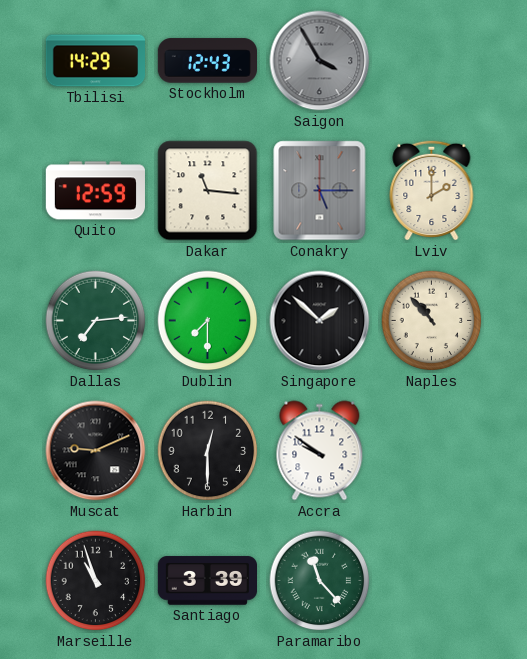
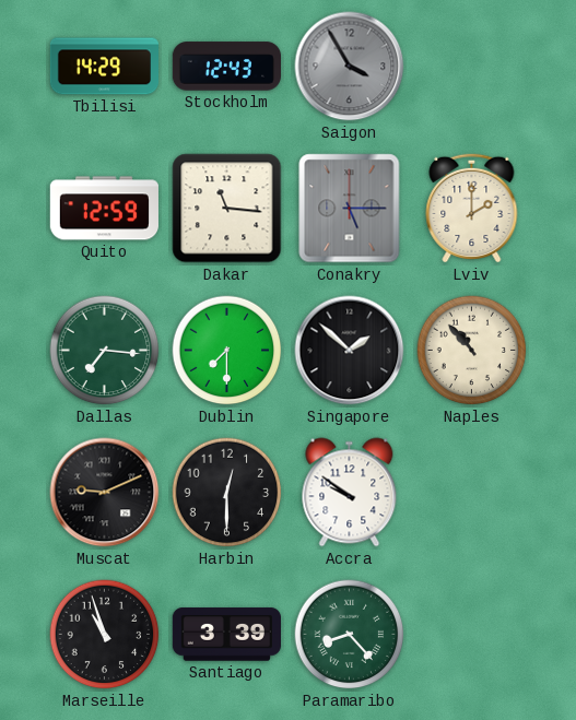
Dallas: 7:14 -> 7:16
Paramaribo: 11:23 -> 8:23
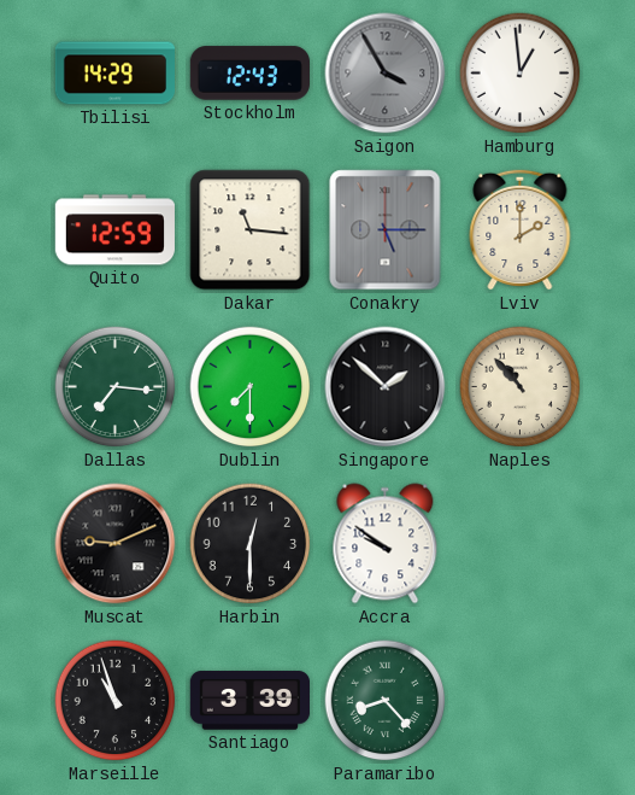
Hamburg: none -> 12:59
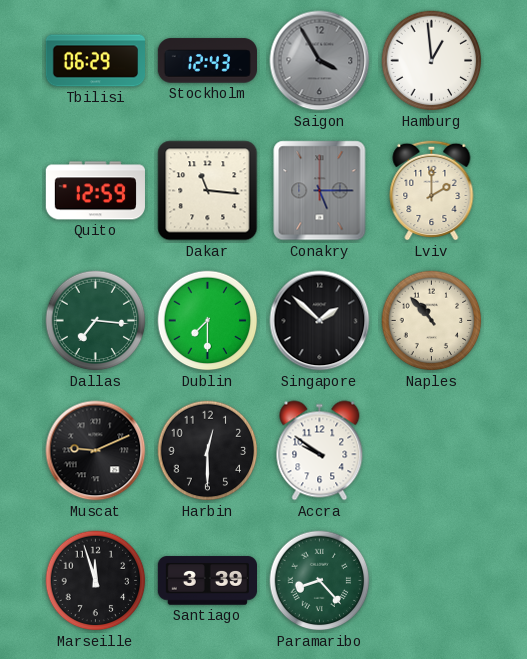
Tbilisi: 14:29 -> 06:29
Marseille: 10:57 -> 11:57
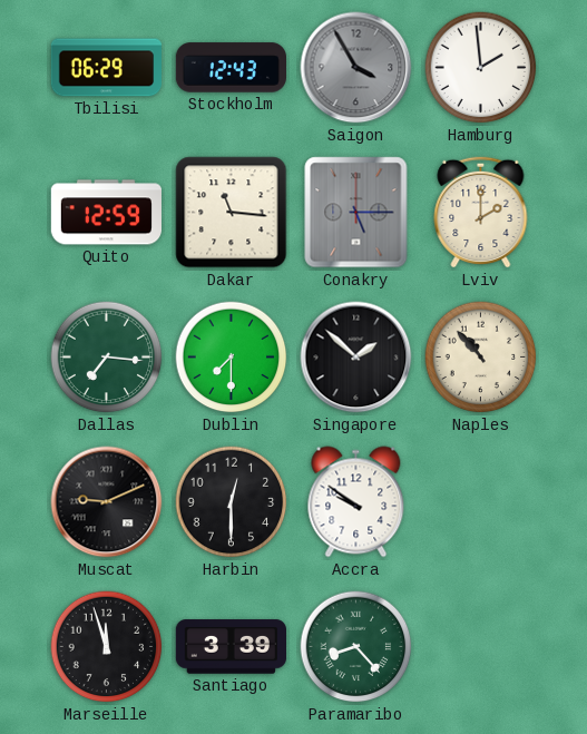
Hamburg: 12:59 -> 1:59
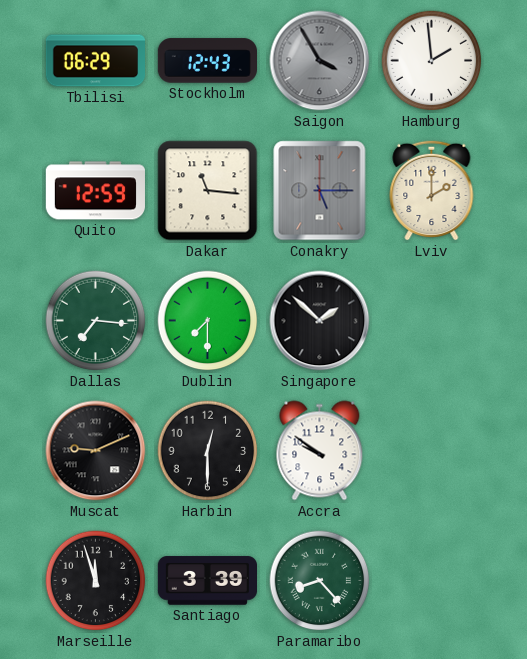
Naples: 10:53 -> none
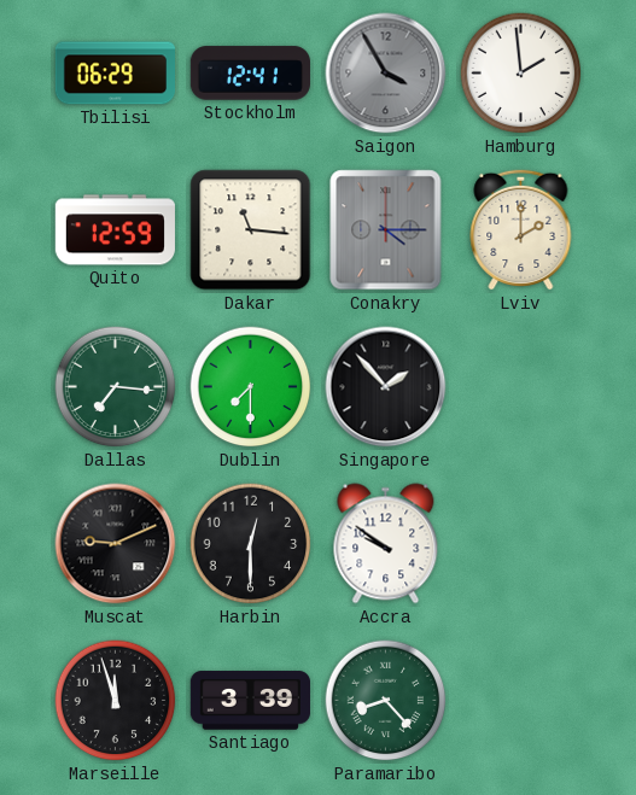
Stockholm: 12:43 -> 12:41
Conakry: 5:15 -> 4:15
Singapore: 1:52 -> 1:53
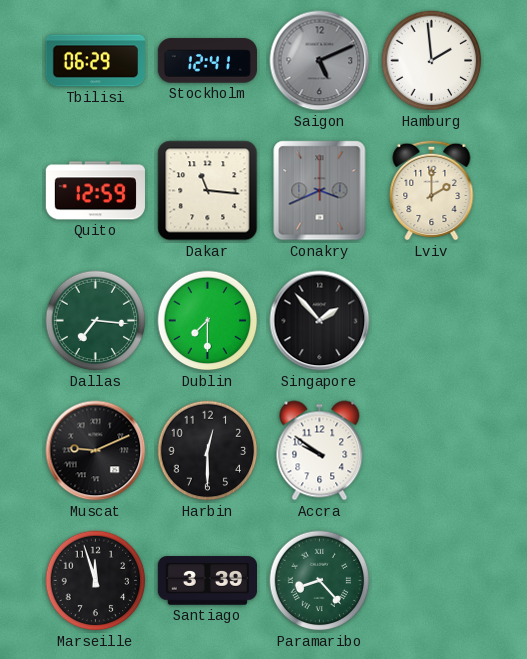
Saigon: 3:55 -> 5:11
Conakry: 4:15 -> 3:41
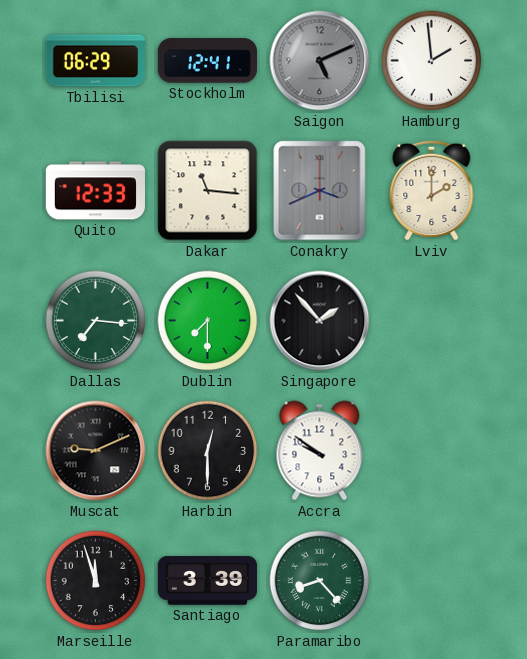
Quito: 12:59 -> 12:33
